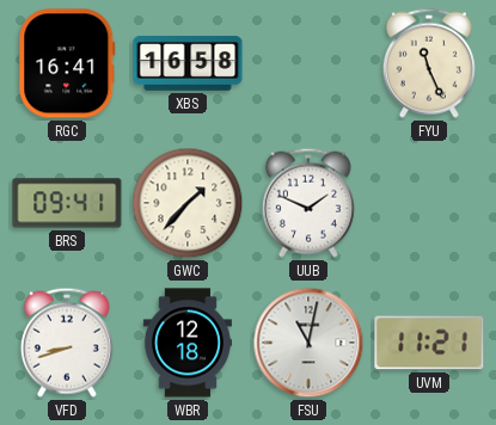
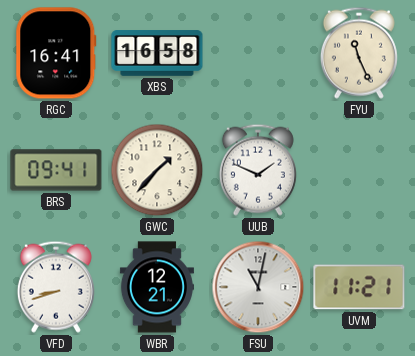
WBR: 12:18 -> 12:21
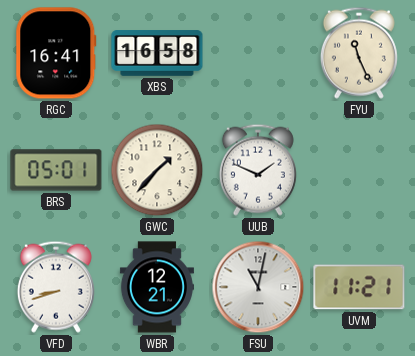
BRS: 09:41 -> 05:01
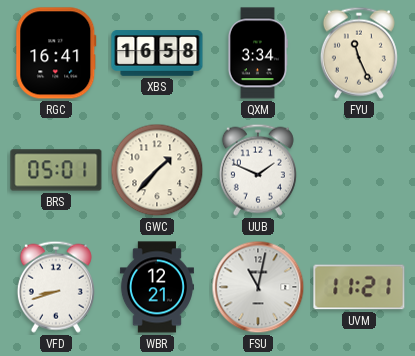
QXM: none -> 3:34
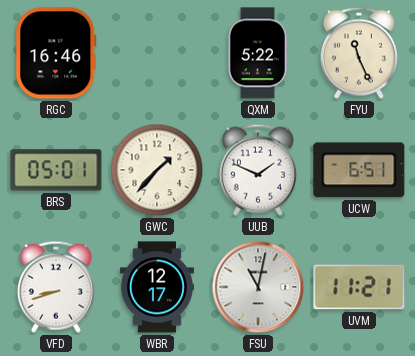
RGC: 16:41 -> 16:46
XBS: 16:58 -> none
QXM: 3:34 -> 5:22
UCW: none -> 6:51
WBR: 12:21 -> 12:17
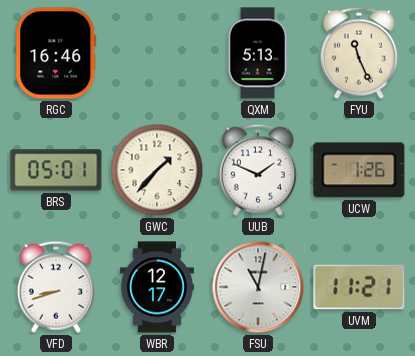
QXM: 5:22 -> 5:13
UCW: 6:51 -> 1:26
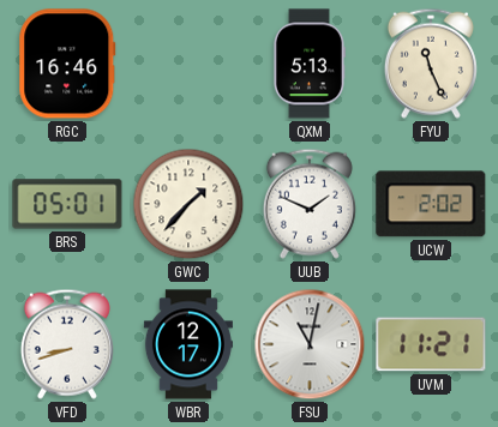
UCW: 1:26 -> 2:02
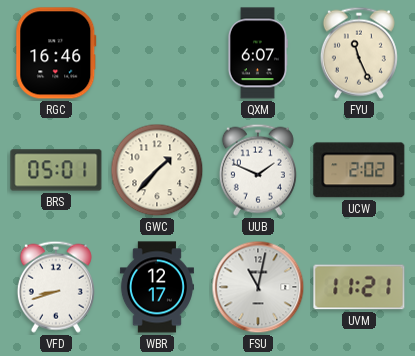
QXM: 5:13 -> 6:07
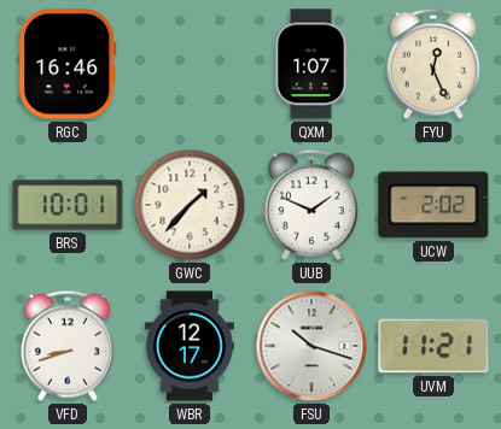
QXM: 6:07 -> 1:07
FYU: 11:26 -> 12:26
BRS: 05:01 -> 10:01
FSU: 11:02 -> 10:18
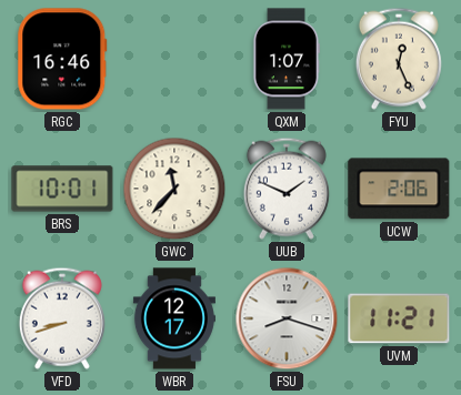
GWC: 1:37 -> 11:37
UCW: 2:02 -> 2:06
FSU: 10:18 -> 8:18
